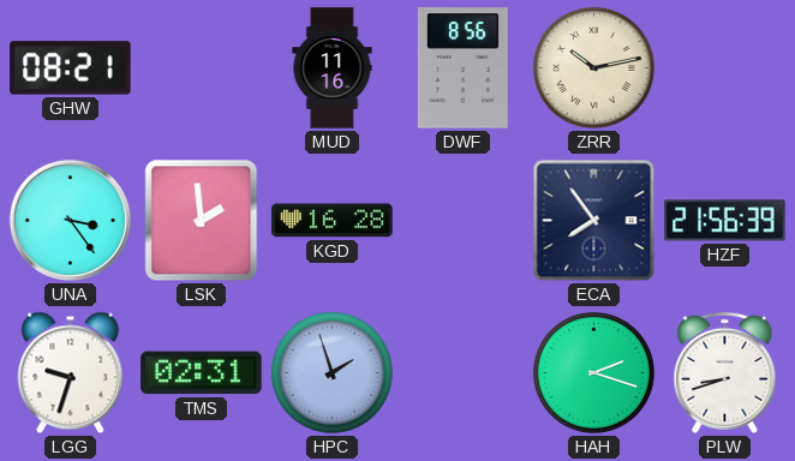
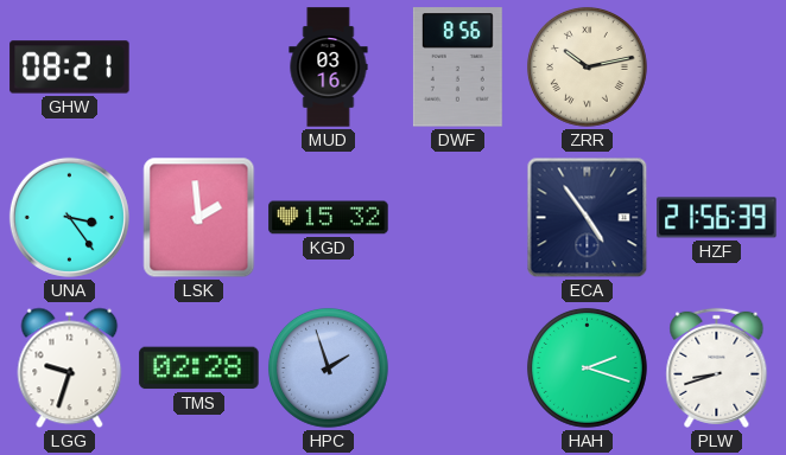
MUD: 11:16 -> 03:16
KGD: 16:28 -> 15:32
ECA: 7:54 -> 4:54
TMS: 02:31 -> 02:28
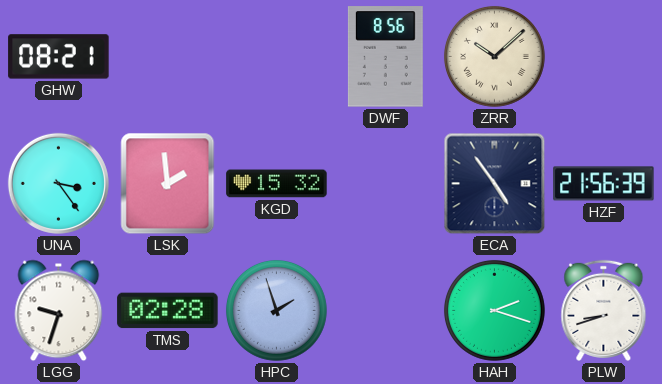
MUD: 03:16 -> none
ZRR: 10:13 -> 10:08
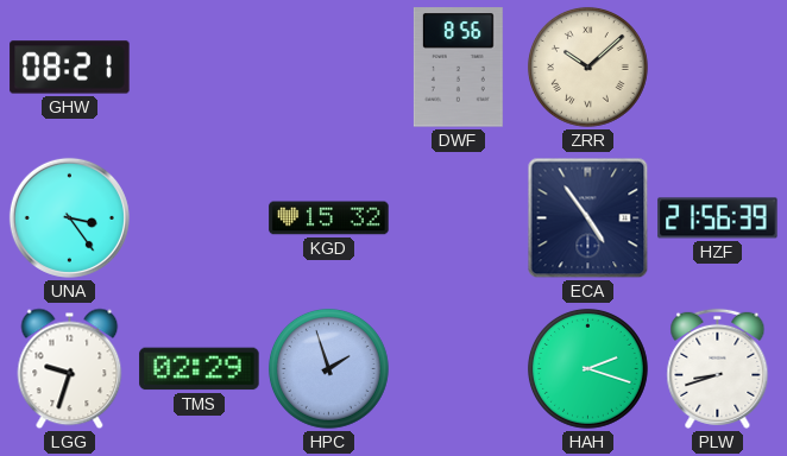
LSK: 1:59 -> none
TMS: 02:28 -> 02:29
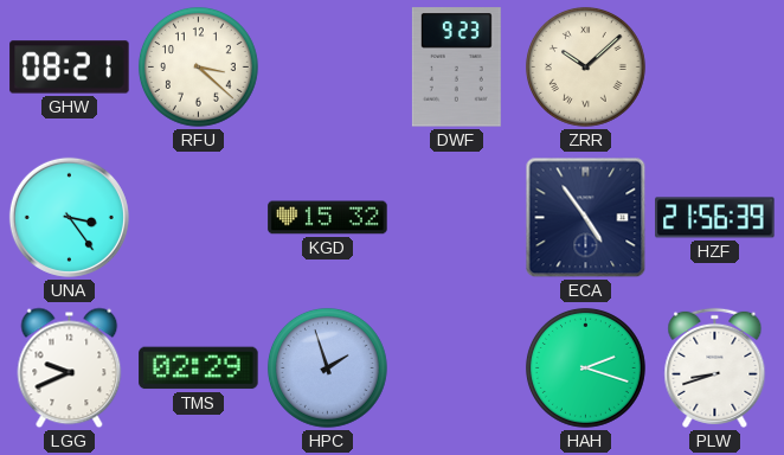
RFU: none -> 3:22
DWF: 8:56 -> 9:23
LGG: 9:33 -> 9:41
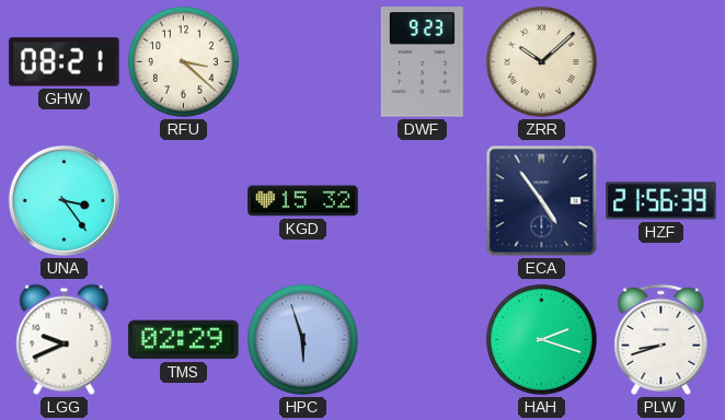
HPC: 1:57 -> 5:57
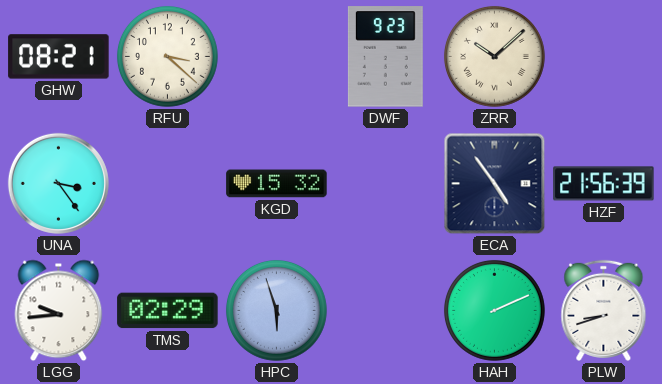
LGG: 9:41 -> 9:44
HAH: 2:18 -> 2:11
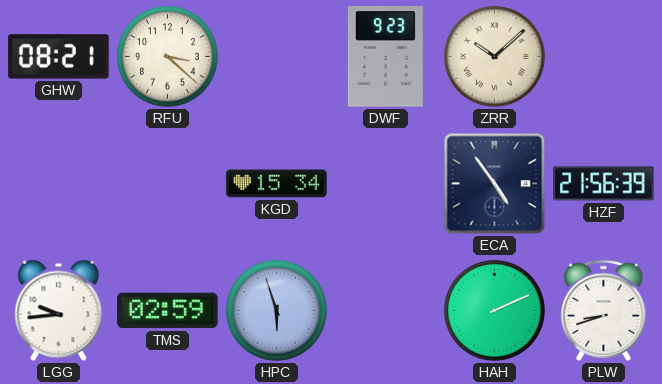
UNA: 3:24 -> none
KGD: 15:32 -> 15:34
TMS: 02:29 -> 02:59
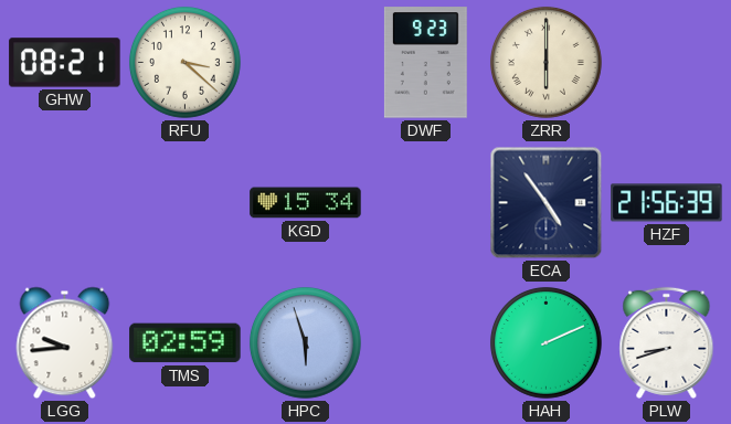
ZRR: 10:08 -> 6:00
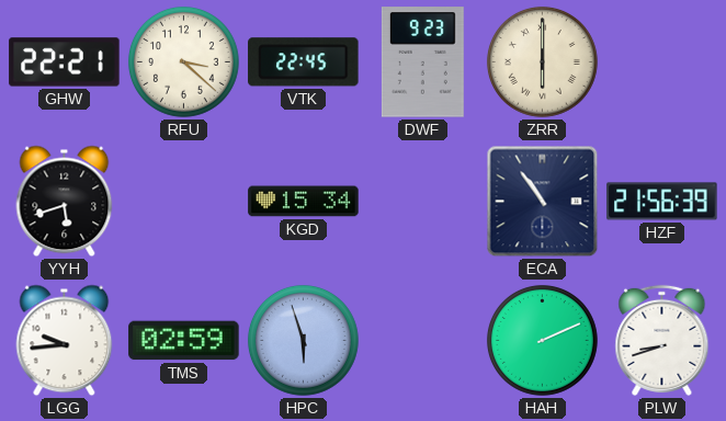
GHW: 08:21 -> 22:21
VTK: none -> 22:45
YYH: none -> 5:42
ECA: 4:54 -> 10:54
